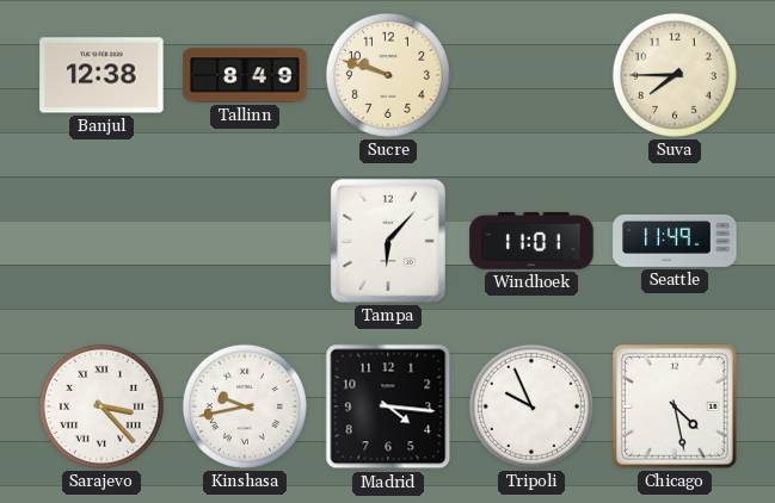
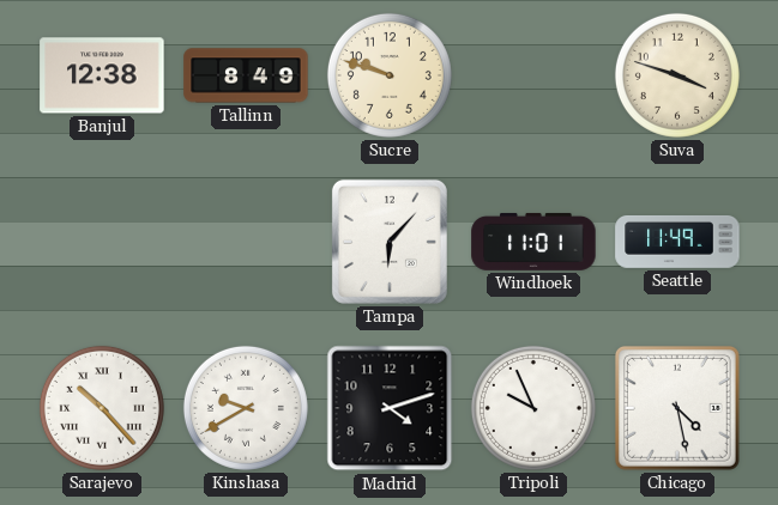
Suva: 7:45 -> 3:48
Sarajevo: 3:23 -> 10:23
Kinshasa: 9:43 -> 9:40
Madrid: 4:16 -> 4:12
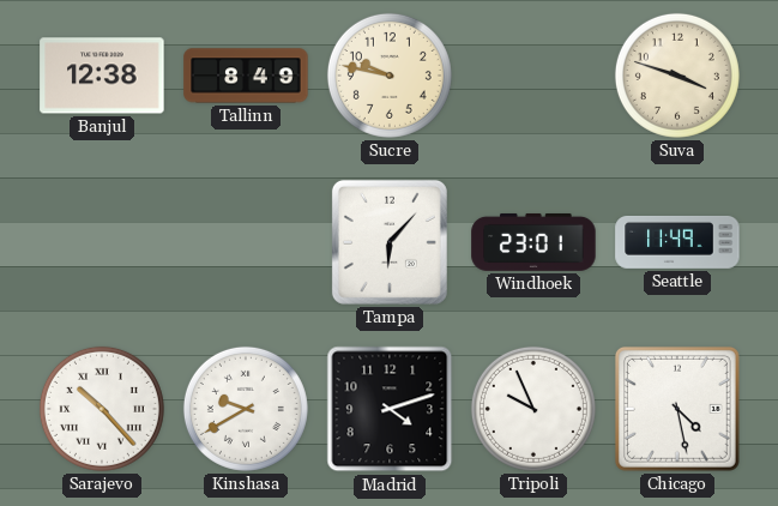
Sucre: 9:48 -> 9:47
Windhoek: 11:01 -> 23:01
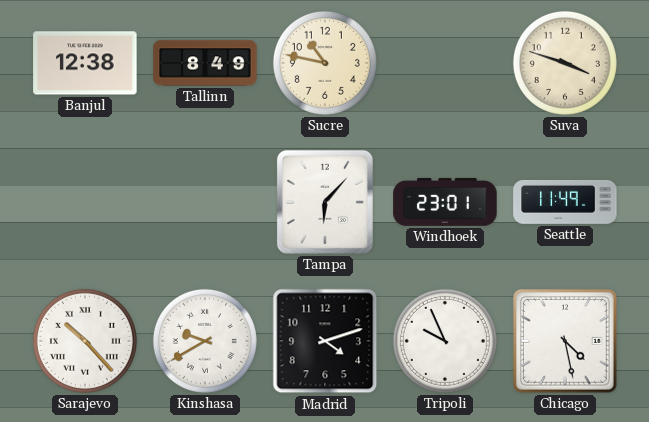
Sucre: 9:47 -> 10:47
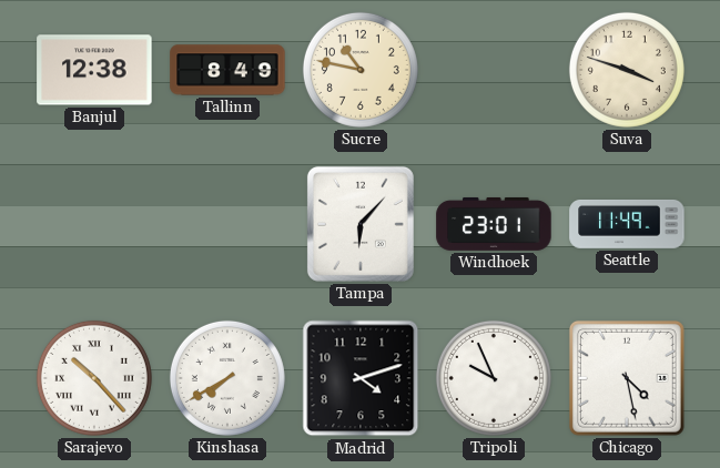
Kinshasa: 9:40 -> 7:40
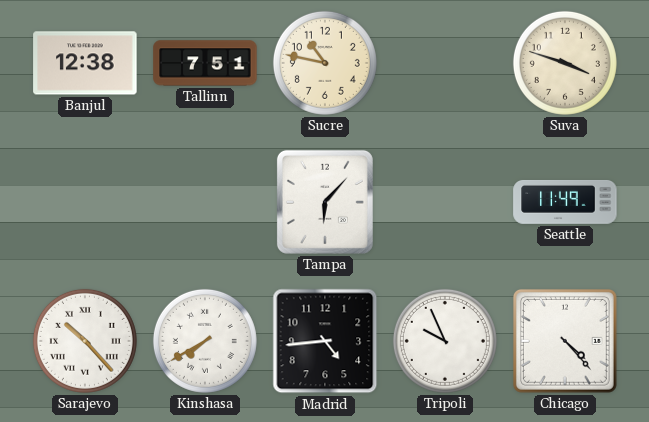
Tallinn: 8:49 -> 7:51
Windhoek: 23:01 -> none
Madrid: 4:12 -> 4:44
Chicago: 4:28 -> 4:23
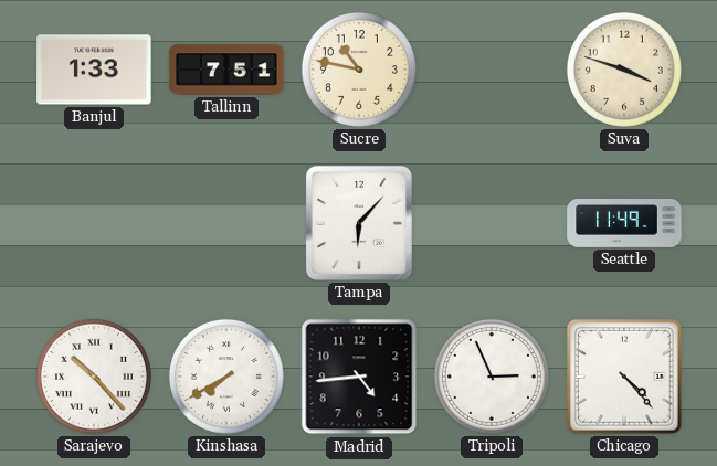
Banjul: 12:38 -> 1:33
Tripoli: 9:56 -> 2:56
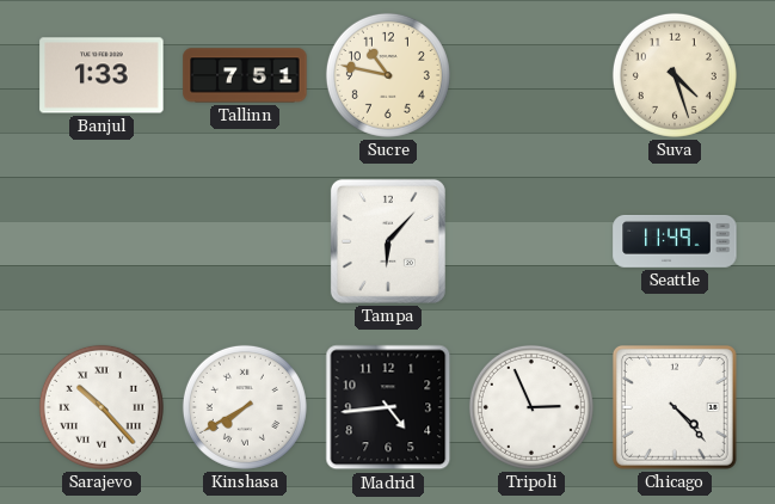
Suva: 3:48 -> 4:27
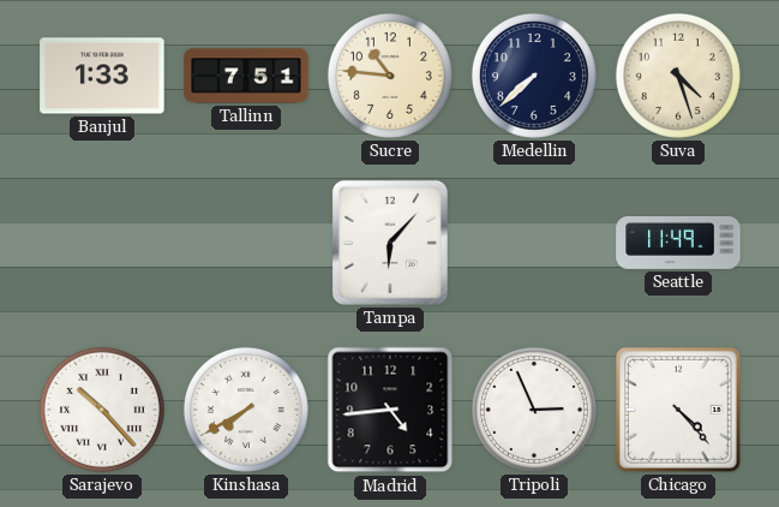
Sucre: 10:47 -> 10:46
Medellin: none -> 7:38
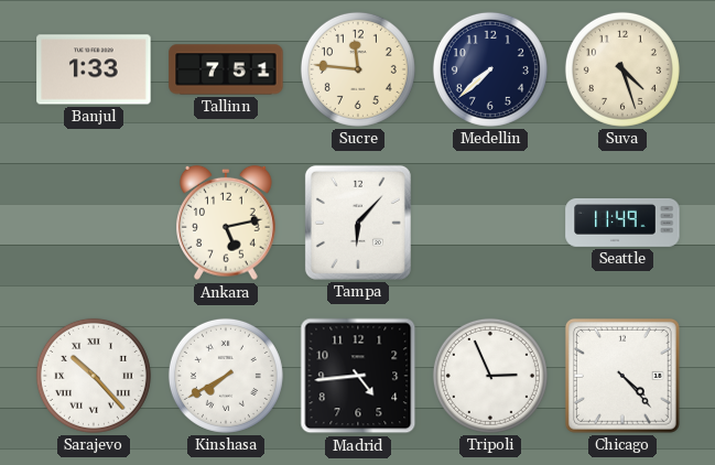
Sucre: 10:46 -> 11:46
Ankara: none -> 5:13
